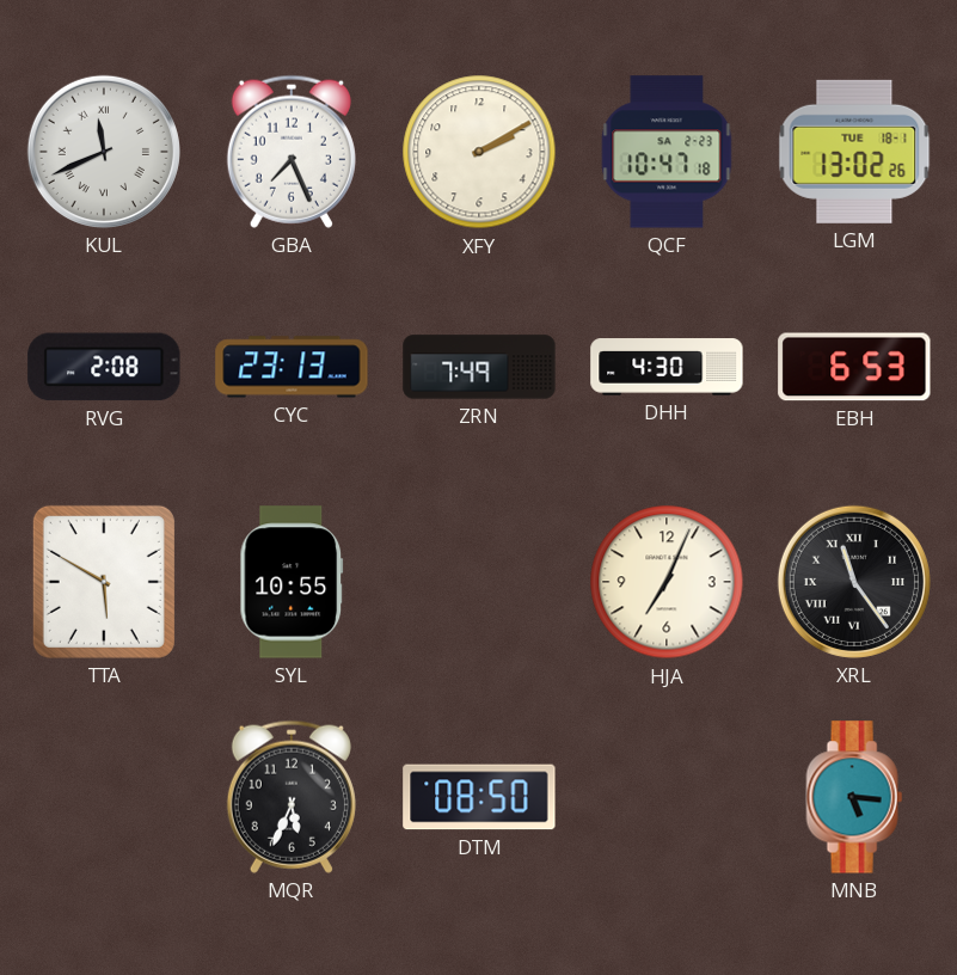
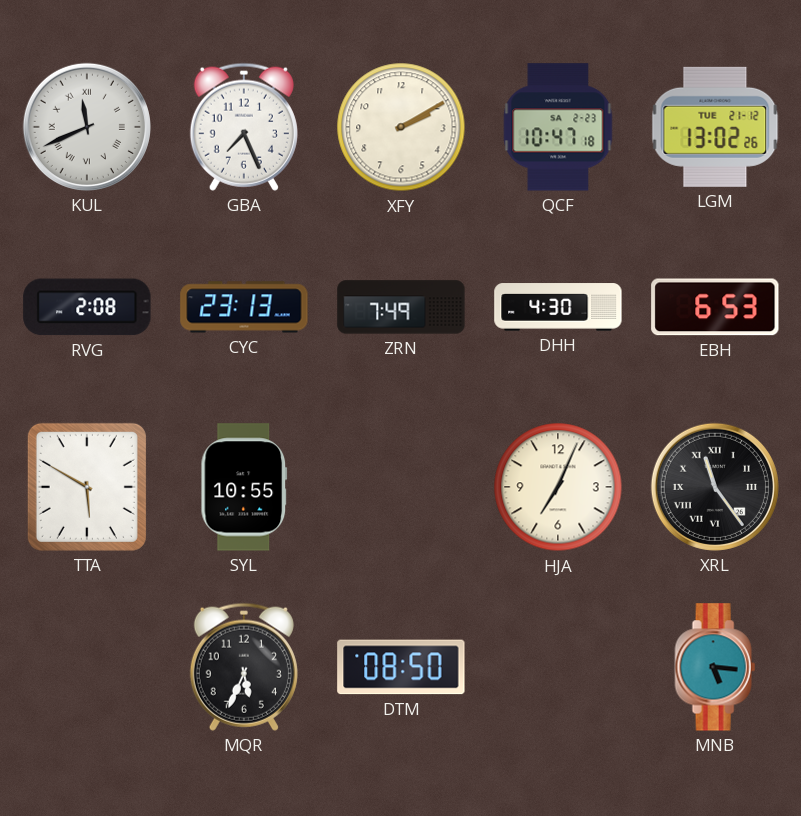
LGM date: TUE 18-1 -> TUE 21-12
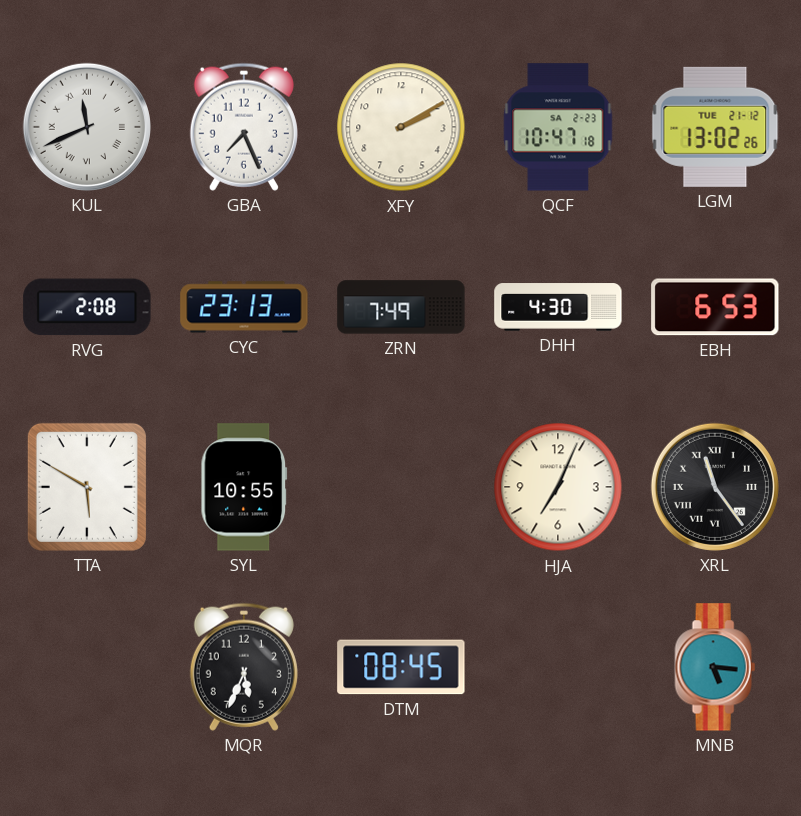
DTM: 08:50 -> 08:45
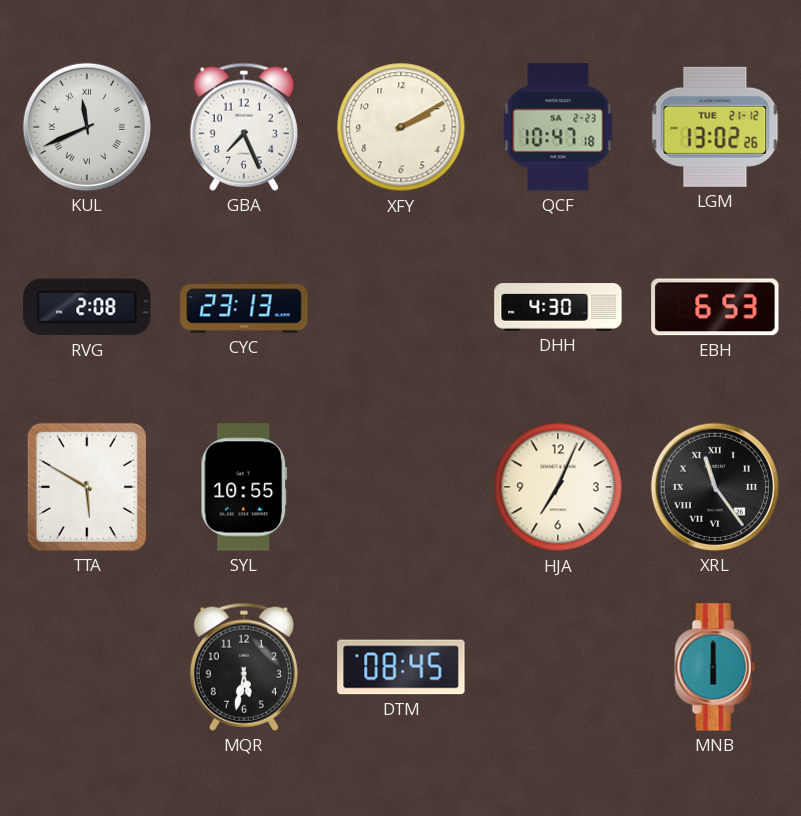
ZRN: 7:49 -> none
MQR: 5:34 -> 5:32
MNB: 5:16 -> 6:00
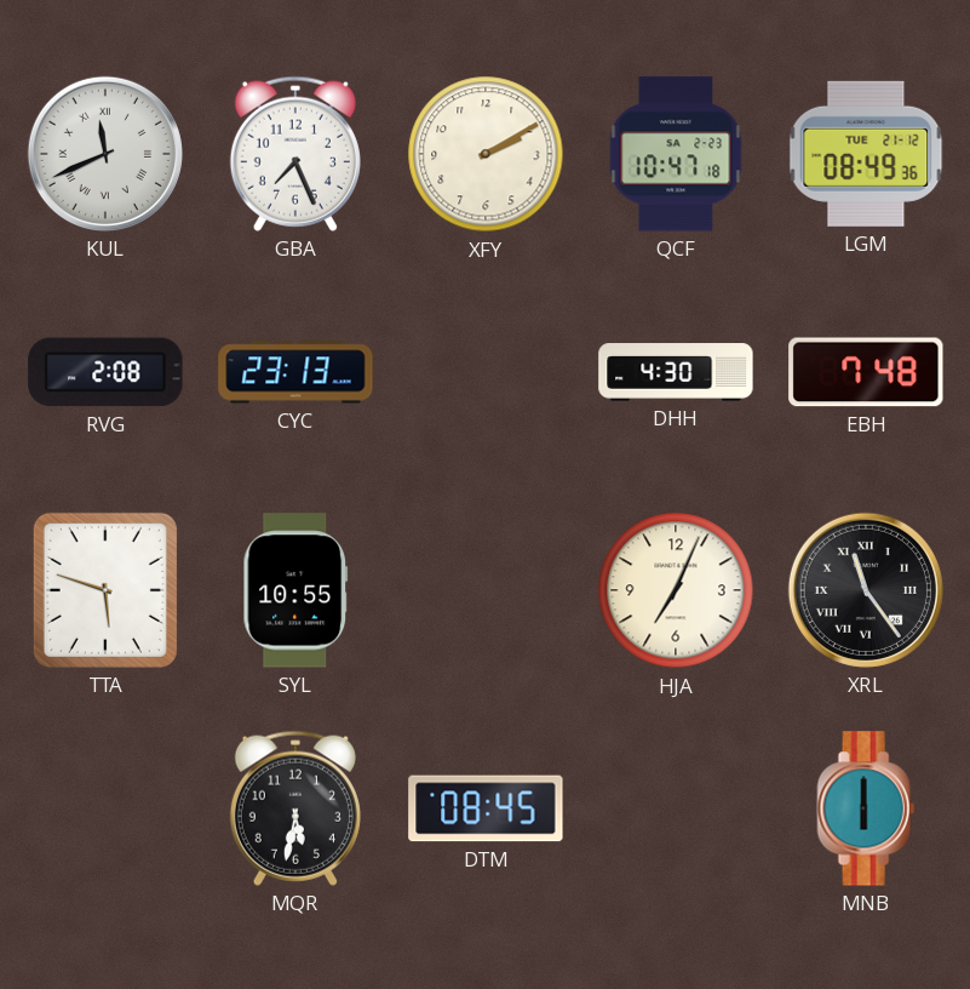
LGM: 13:02 -> 08:49
EBH: 6:53 -> 7:48
TTA: 5:50 -> 5:48
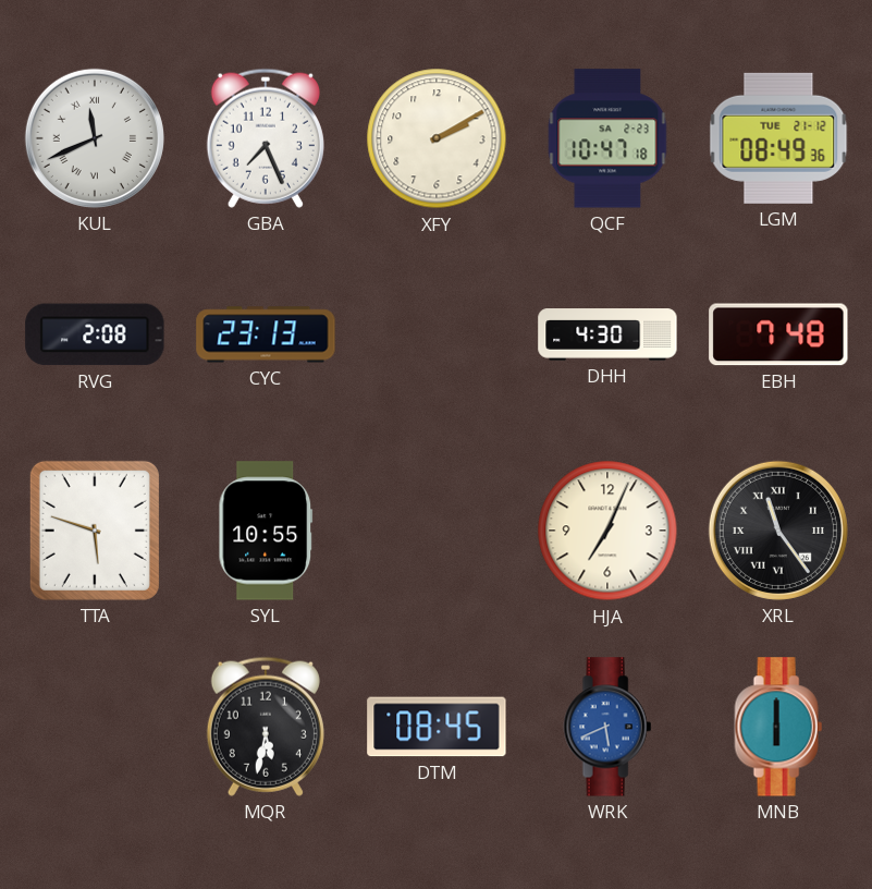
WRK: none -> 5:41
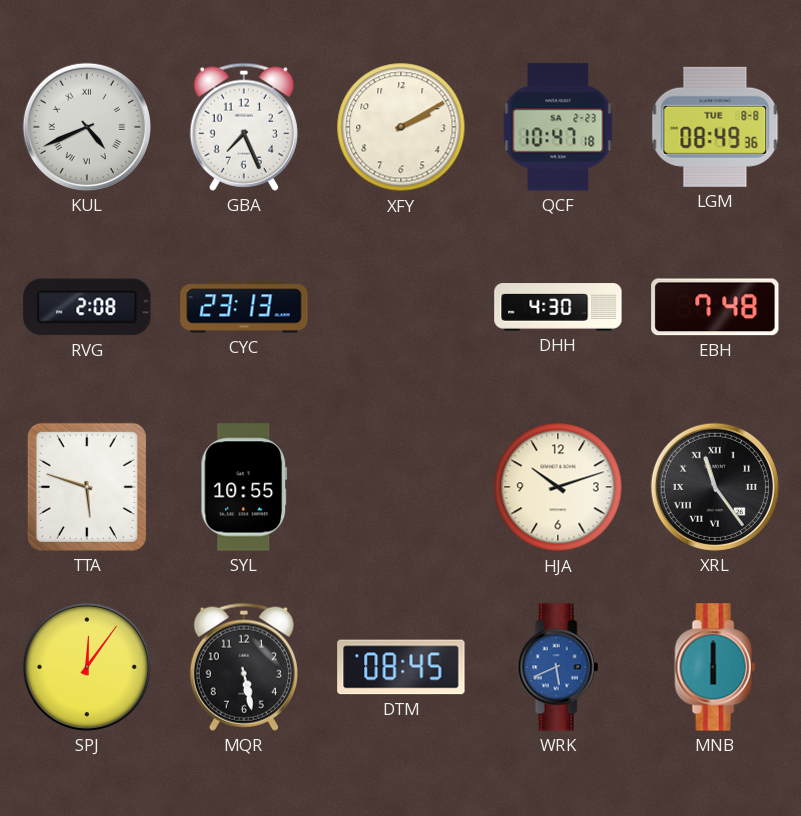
KUL: 11:41 -> 4:41
LGM date: TUE 21-12 -> TUE 8-8
HJA: 7:04 -> 10:12
SPJ: none -> 12:06
MQR: 5:32 -> 5:28
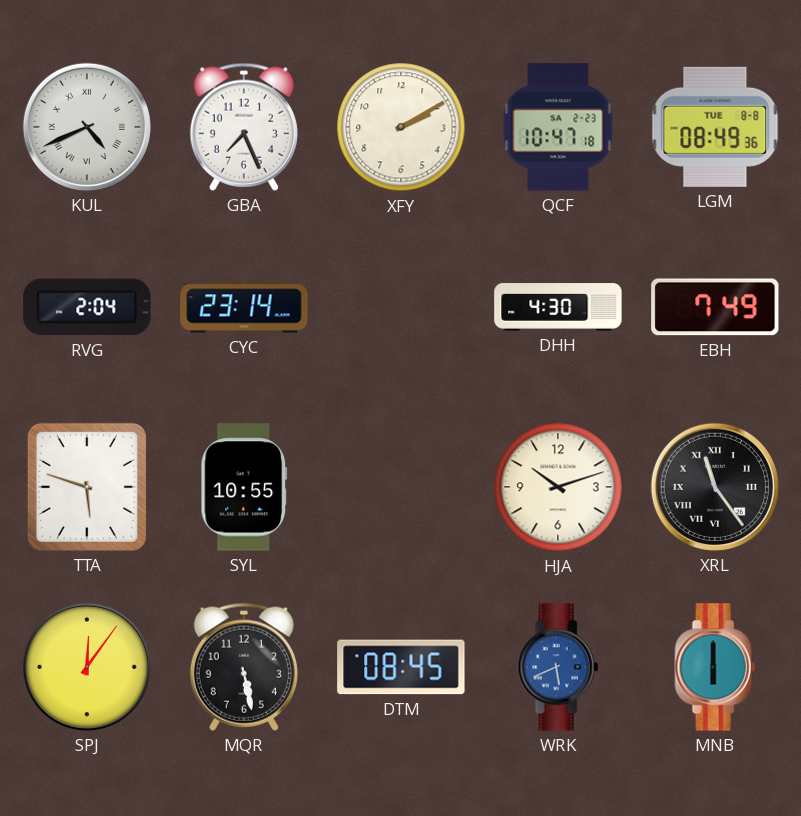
RVG: 2:08 -> 2:04
CYC: 23:13 -> 23:14
EBH: 7:48 -> 7:49
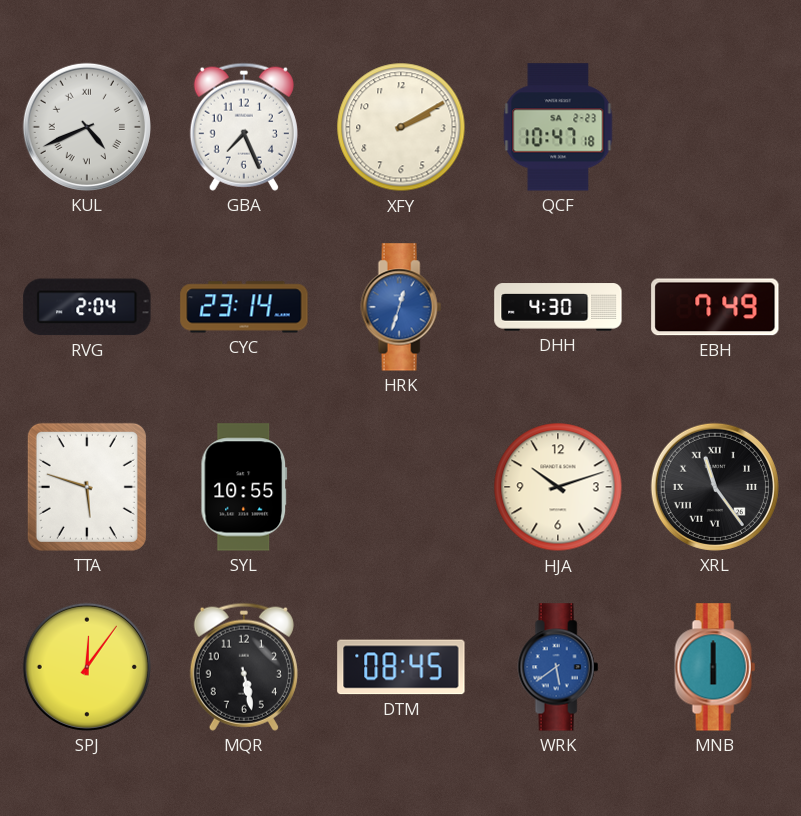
LGM: 08:49 -> none
HRK: none -> 12:33
WRK: 5:41 -> 5:39
